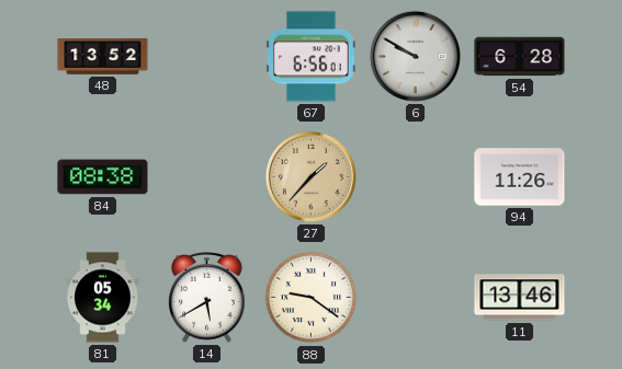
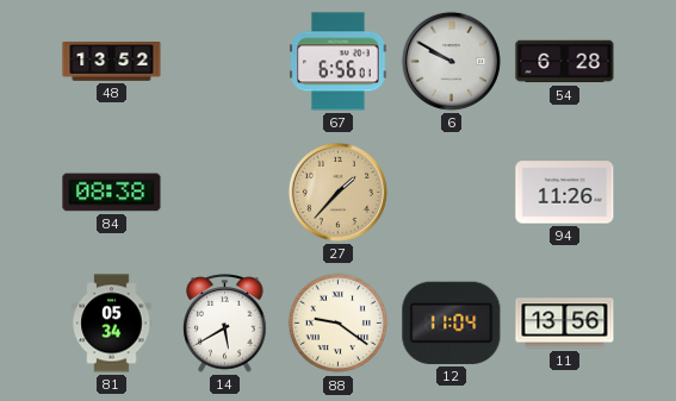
12: none -> 11:04
11: 13:46 -> 13:56
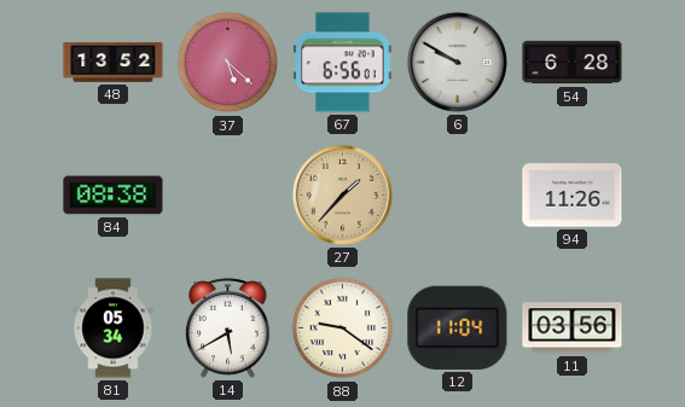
37: none -> 5:22
11: 13:56 -> 03:56
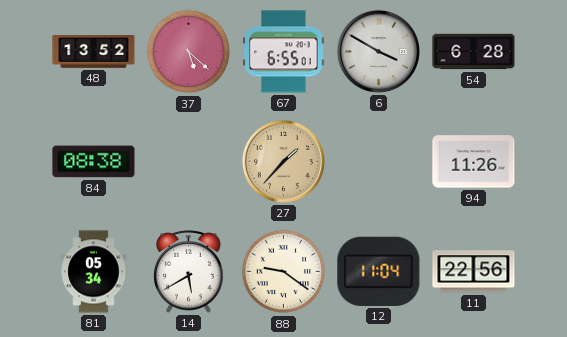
67: 6:56 -> 6:55
6: 9:50 -> 3:50
11: 03:56 -> 22:56
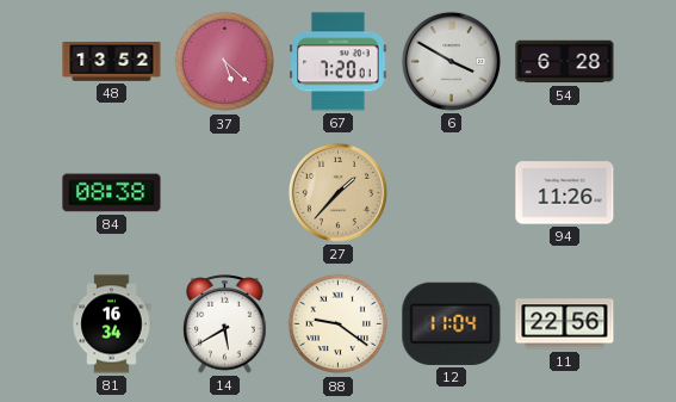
67: 6:55 -> 7:20
81: 05:34 -> 16:34
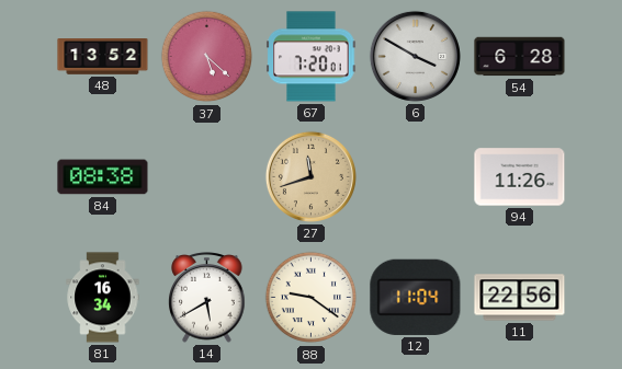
27: 1:37 -> 11:42
